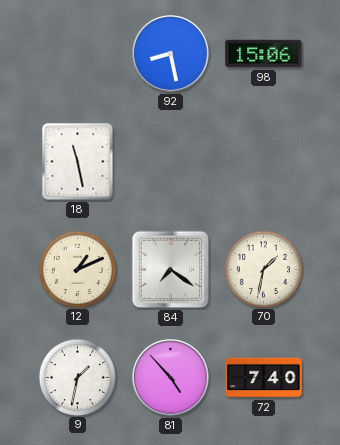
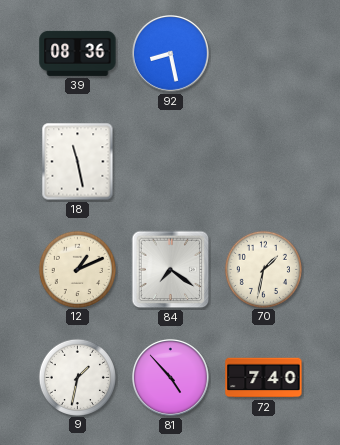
39: none -> 08:36
98: 15:06 -> none
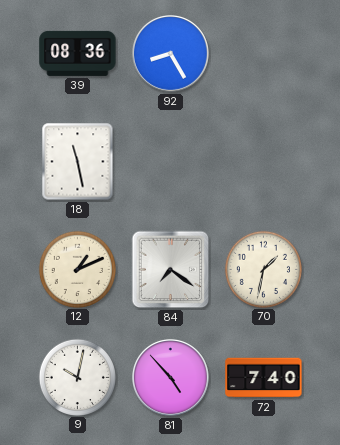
92: 8:28 -> 8:25
9: 1:32 -> 10:02
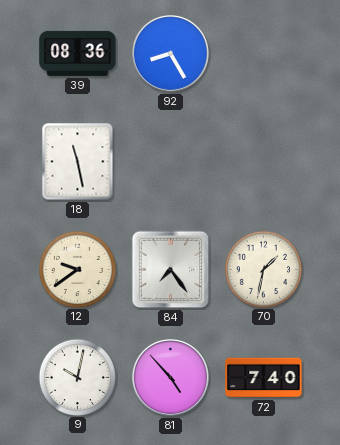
12: 1:11 -> 9:39
84: 7:21 -> 7:24
